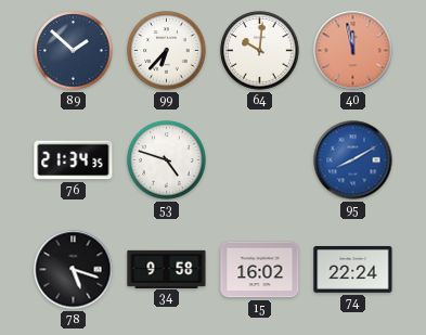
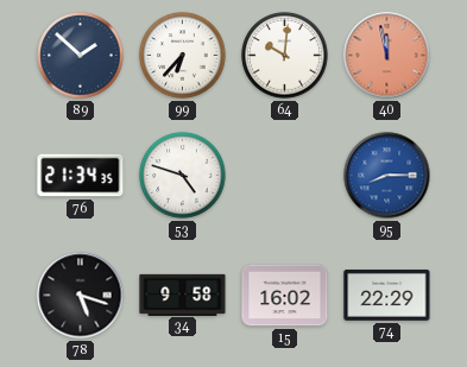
95: 8:10 -> 8:15
74: 22:24 -> 22:29
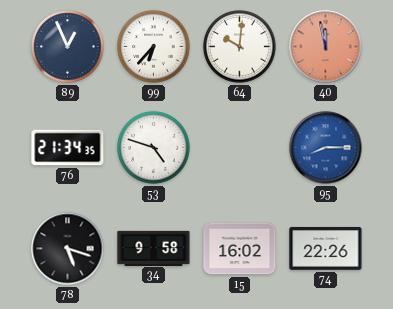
89: 1:52 -> 12:56
74: 22:29 -> 22:26
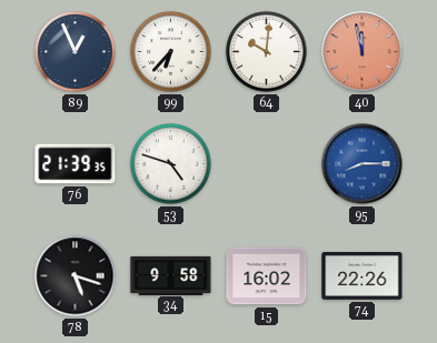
76: 21:34 -> 21:39
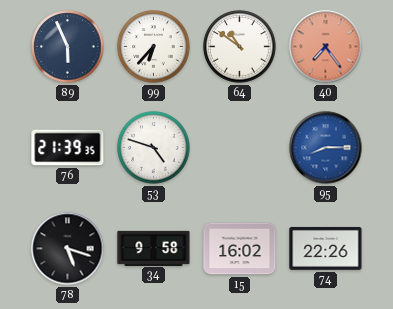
89: 12:56 -> 5:56
64: 10:01 -> 10:51
40: 11:58 -> 7:24
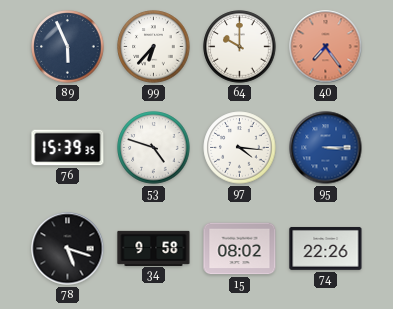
64: 10:51 -> 10:00
76: 21:39 -> 15:39
97: none -> 4:16
95: 8:15 -> 3:15
15: 16:02 -> 08:02
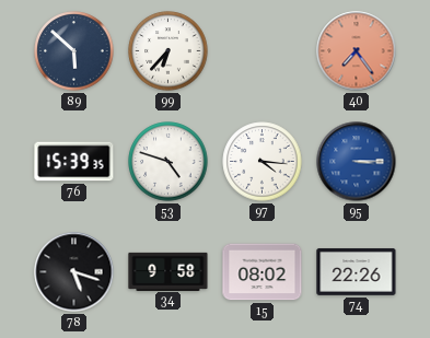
89: 5:56 -> 5:52
64: 10:00 -> none
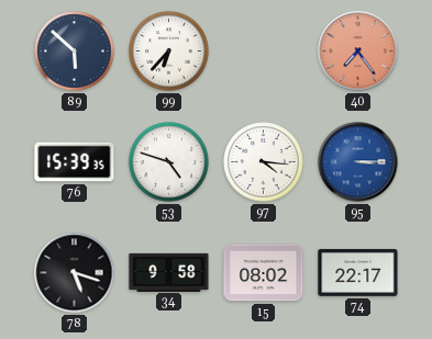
74: 22:26 -> 22:17
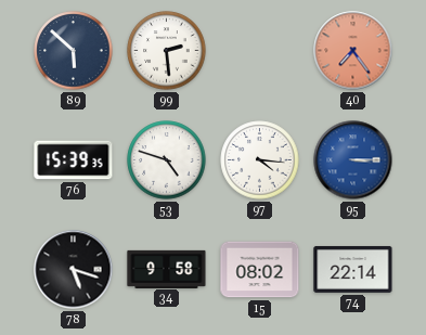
99: 6:37 -> 2:29
74: 22:17 -> 22:14
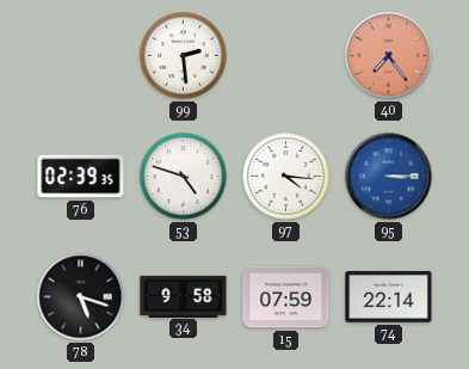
89: 5:52 -> none
76: 15:39 -> 02:39
15: 08:02 -> 07:59
